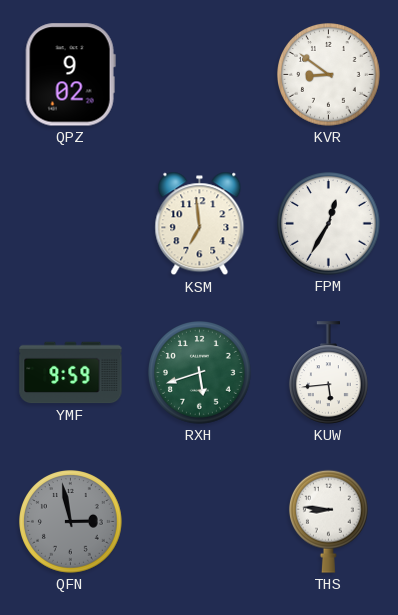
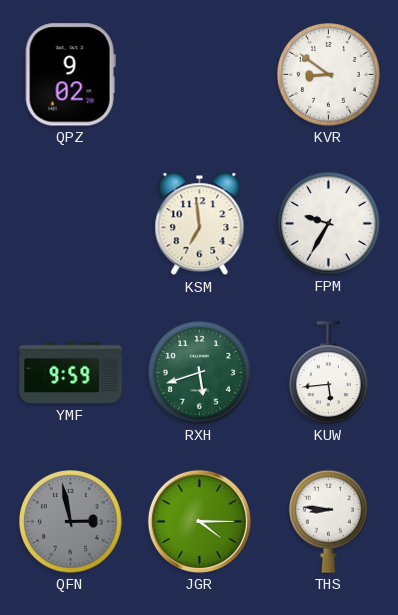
FPM: 12:35 -> 9:35
JGR: none -> 4:15
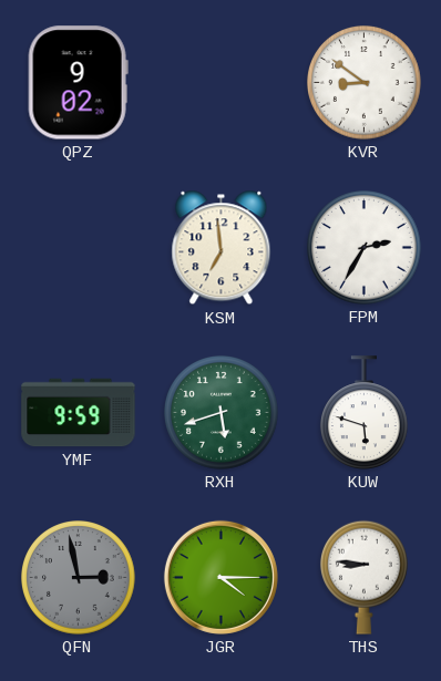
FPM: 9:35 -> 2:35
KUW: 5:44 -> 5:48
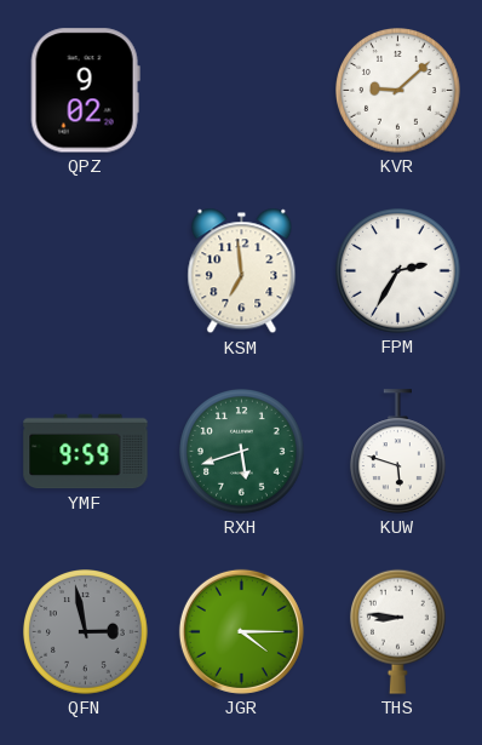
KVR: 8:51 -> 9:08
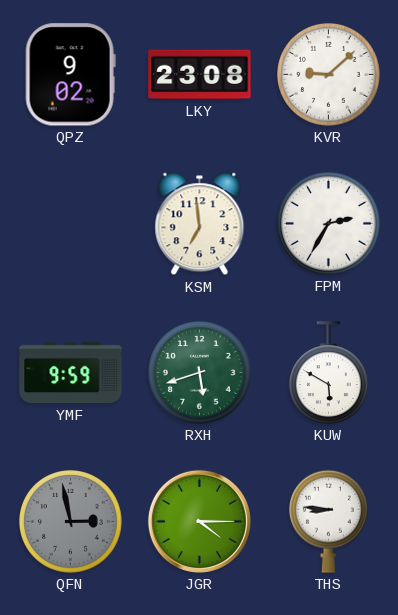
LKY: none -> 23:08
KUW: 5:48 -> 5:50
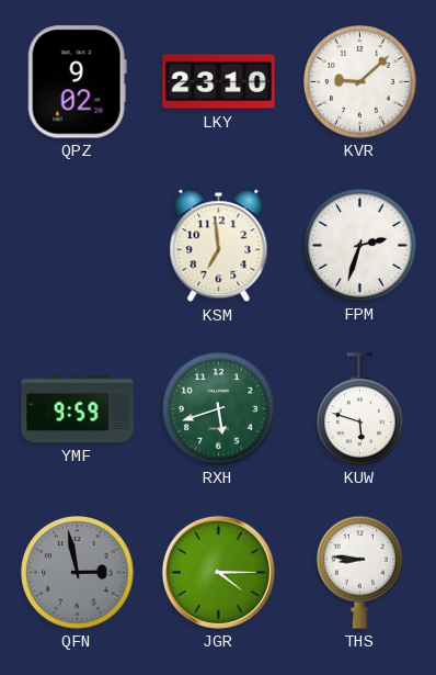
LKY: 23:08 -> 23:10
FPM: 2:35 -> 2:33
KUW: 5:50 -> 5:48
